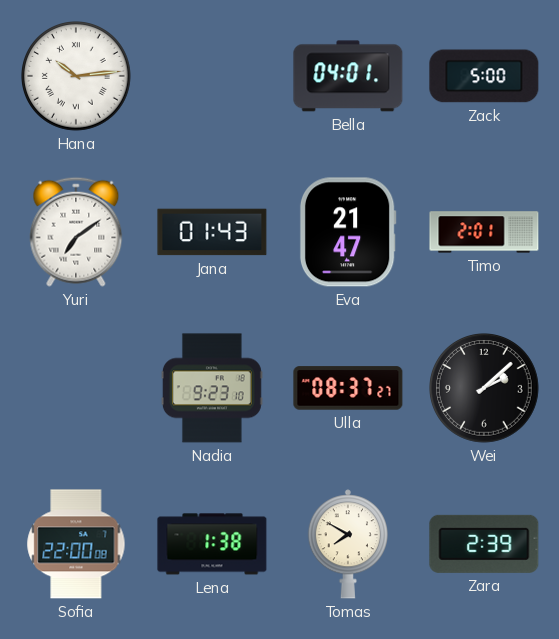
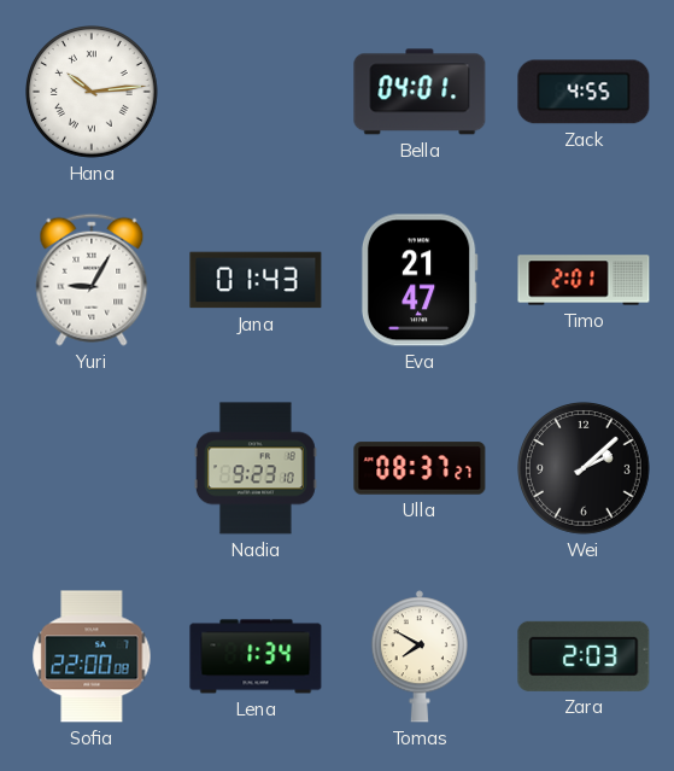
Zack: 5:00 -> 4:55
Yuri: 7:09 -> 9:05
Lena: 1:38 -> 1:34
Zara: 2:39 -> 2:03
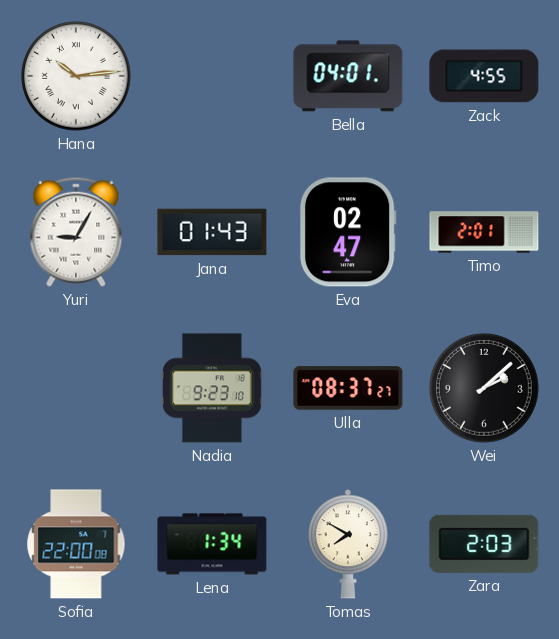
Eva: 21:47 -> 02:47
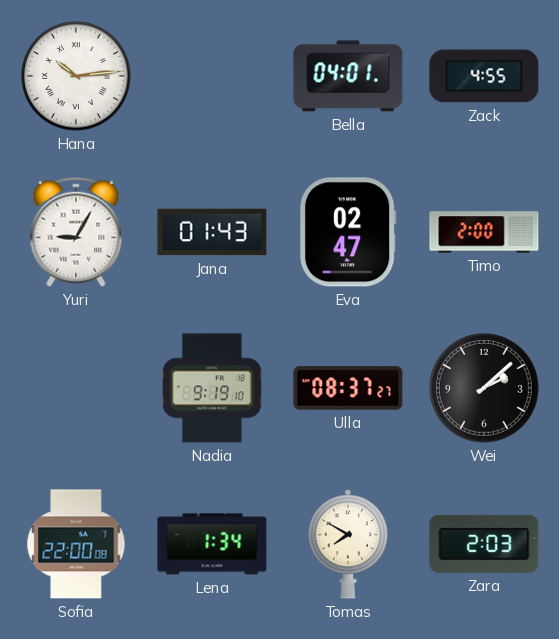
Timo: 2:01 -> 2:00
Nadia: 9:23 -> 9:19
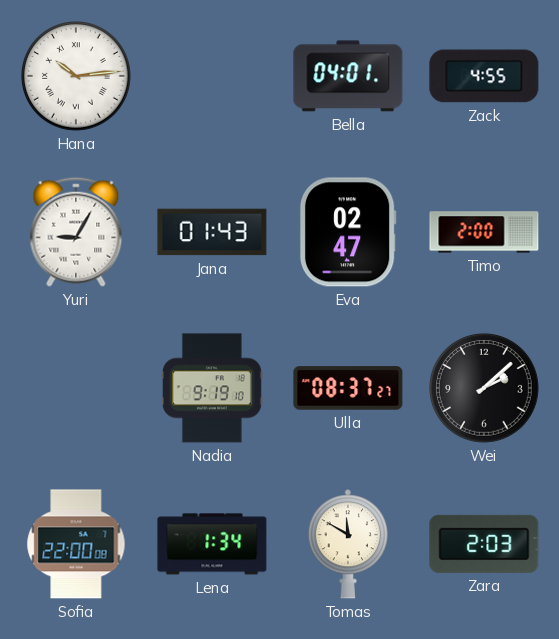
Tomas: 7:50 -> 11:50
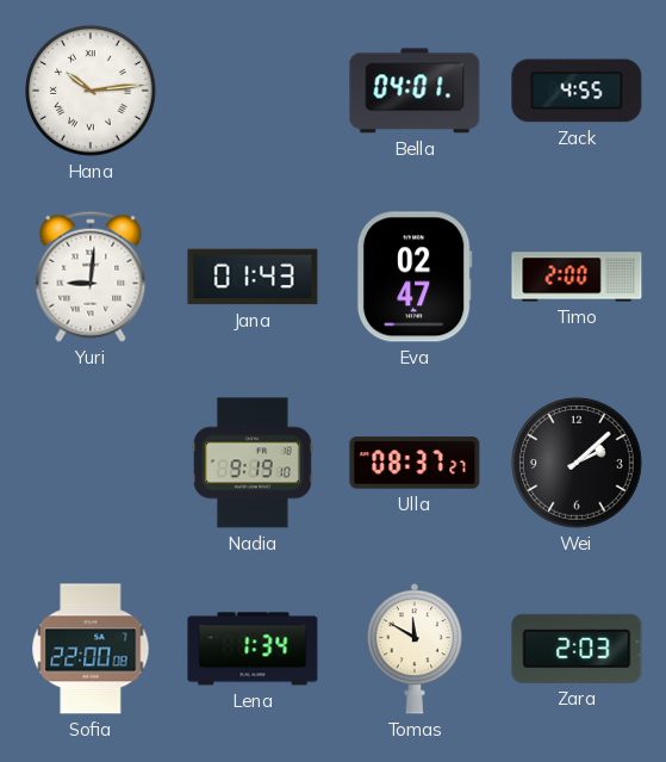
Yuri: 9:05 -> 9:01
